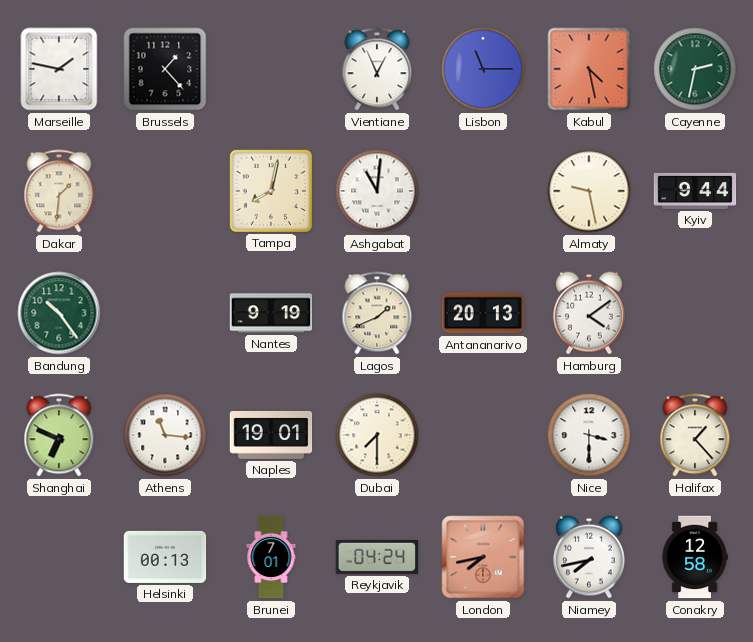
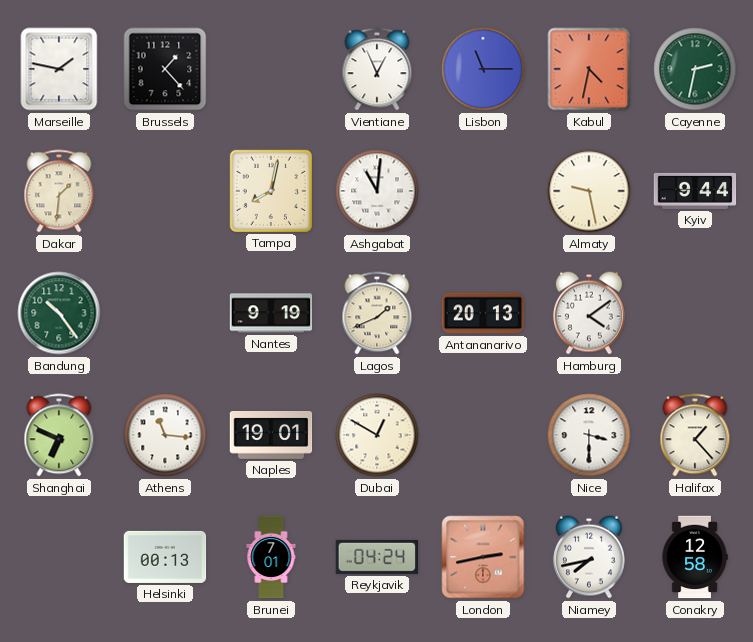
Kabul: 4:28 -> 4:32
Dubai: 7:30 -> 12:50
London: 7:43 -> 2:43
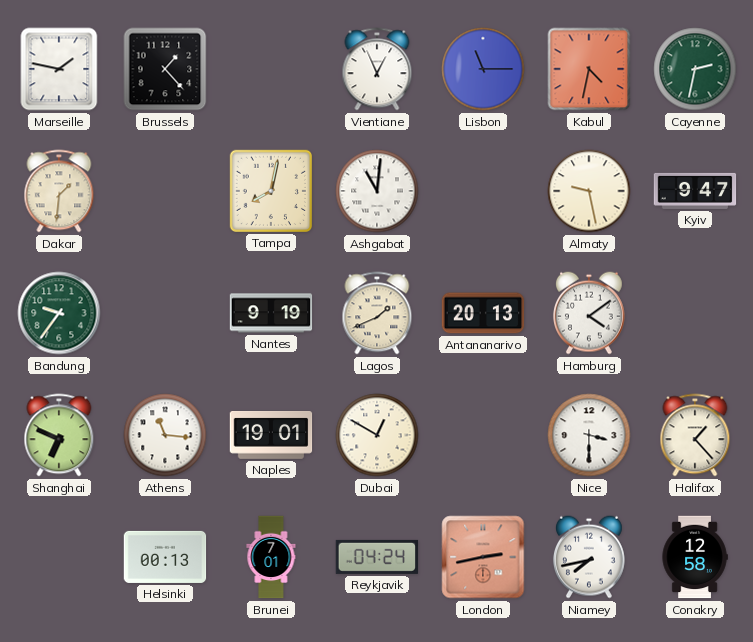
Kyiv: 9:44 -> 9:47
Bandung: 10:24 -> 9:36
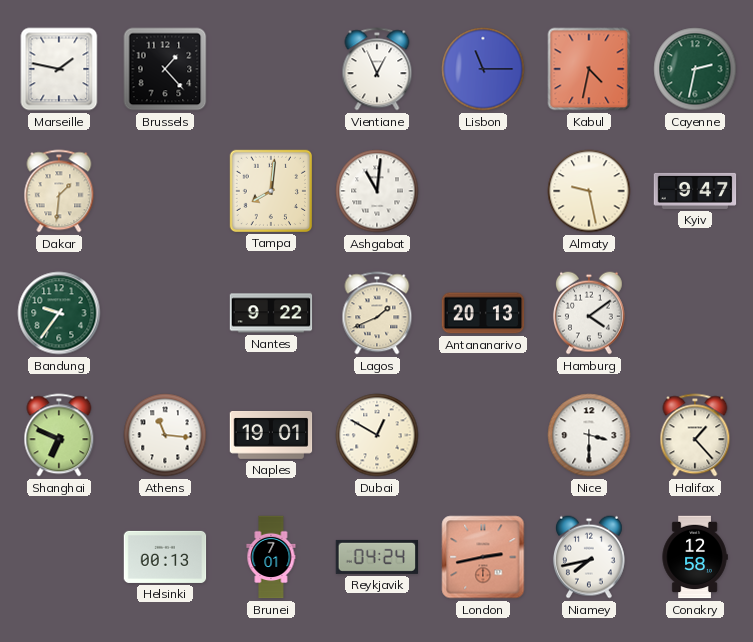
Tampa: 8:02 -> 8:01
Nantes: 9:19 -> 9:22
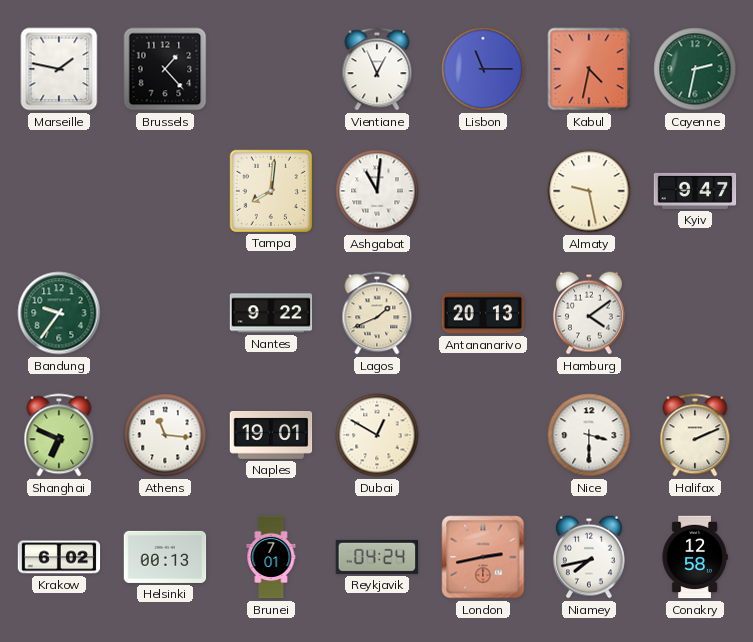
Dakar: 1:31 -> none
Halifax: 1:23 -> 2:11
Krakow: none -> 6:02
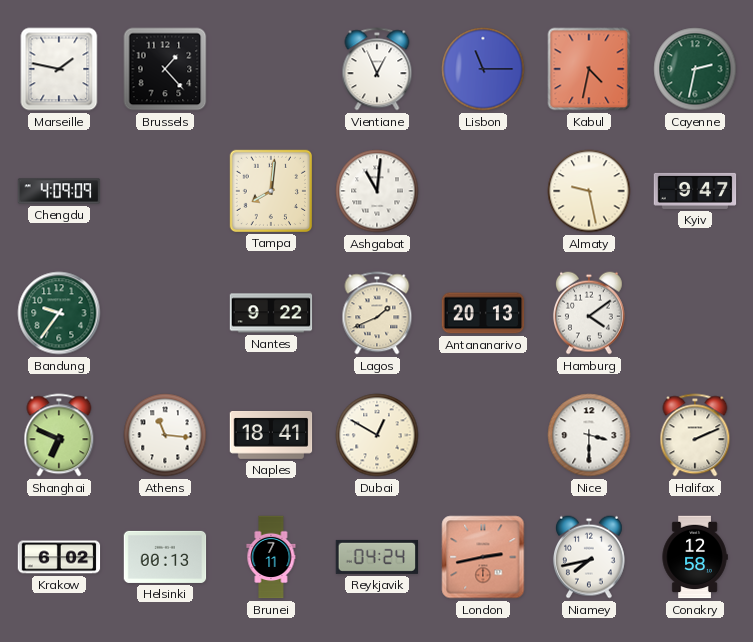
Chengdu: none -> 4:09
Naples: 19:01 -> 18:41
Brunei: 7:01 -> 7:11
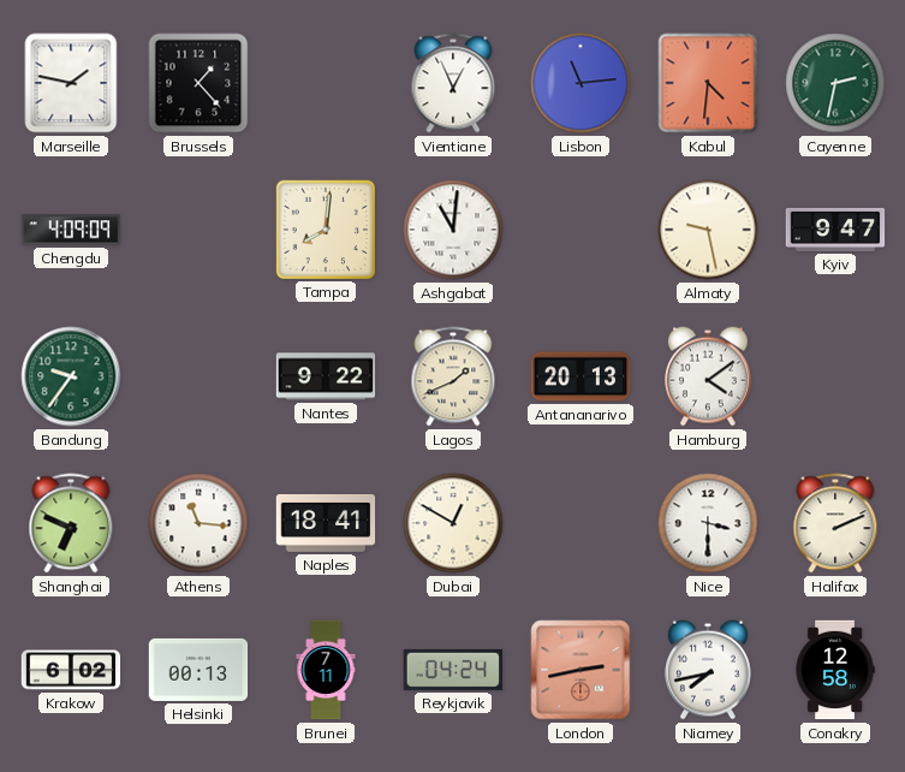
Lisbon: 11:15 -> 11:14
Kabul: 4:32 -> 4:31
